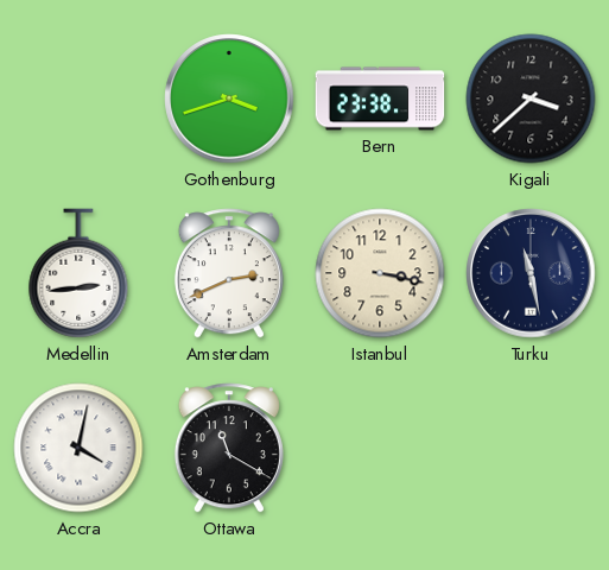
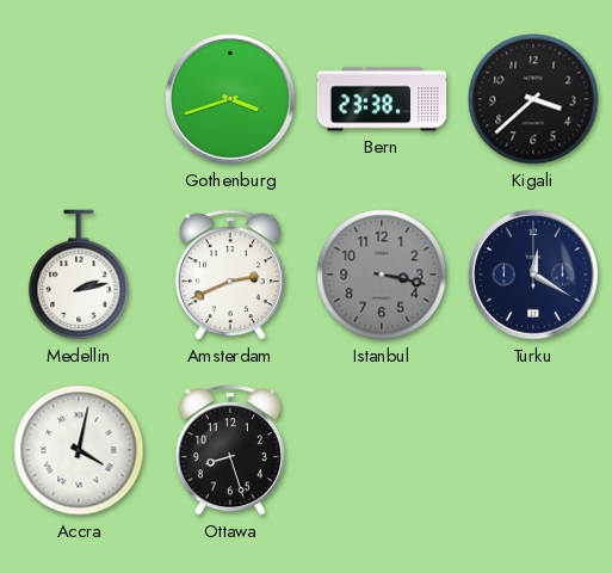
Medellin: 2:44 -> 2:13
Istanbul dial: cream -> grey
Turku: 11:28 -> 12:20
Ottawa: 11:20 -> 8:27
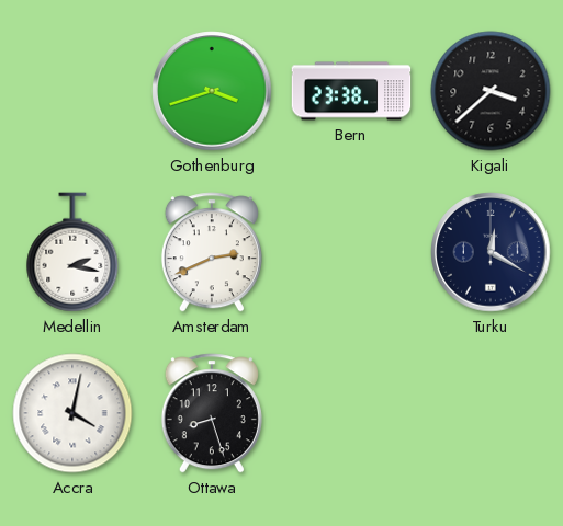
Medellin: 2:13 -> 2:17
Istanbul: 3:17 -> none
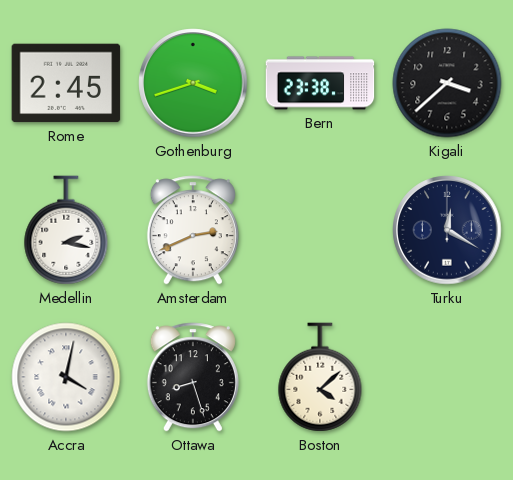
Rome: none -> 2:45
Boston: none -> 4:08
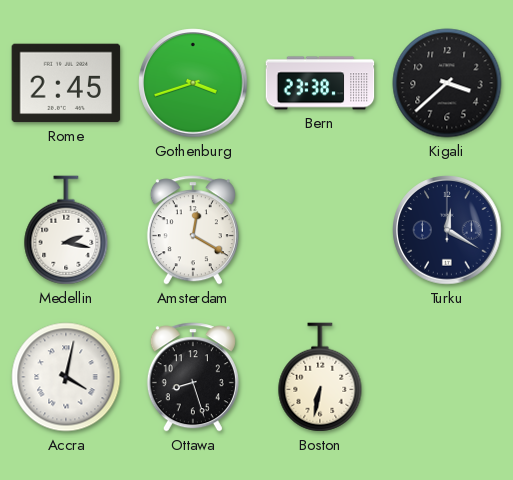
Amsterdam: 2:41 -> 12:20
Boston: 4:08 -> 6:32
